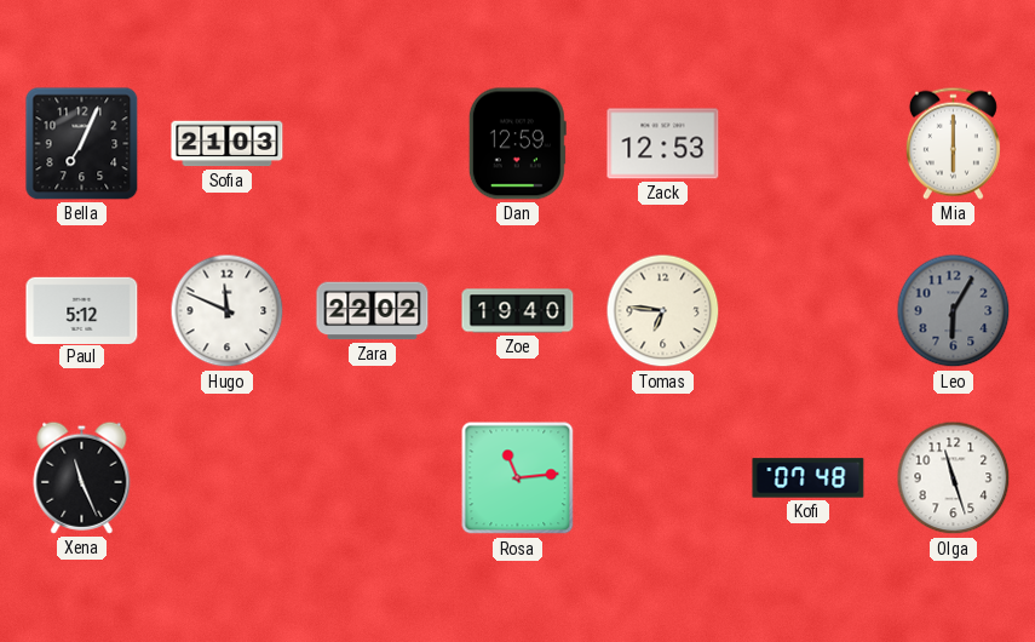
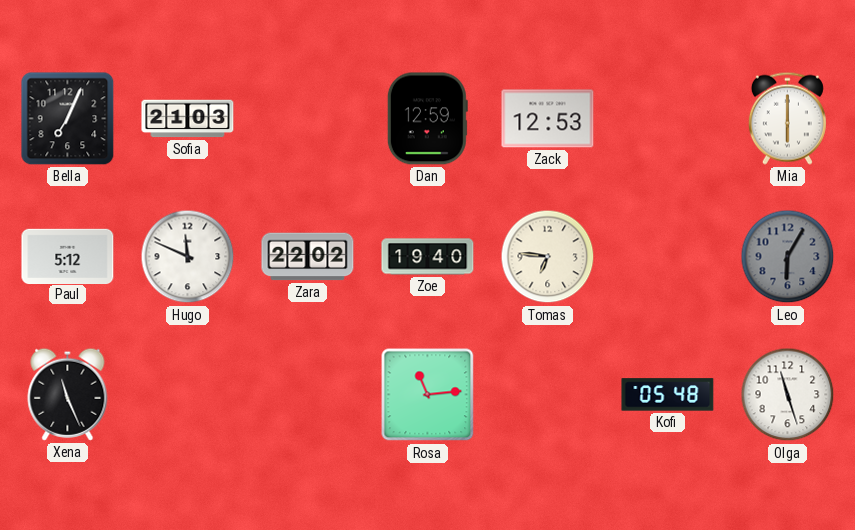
Kofi: 07:48 -> 05:48
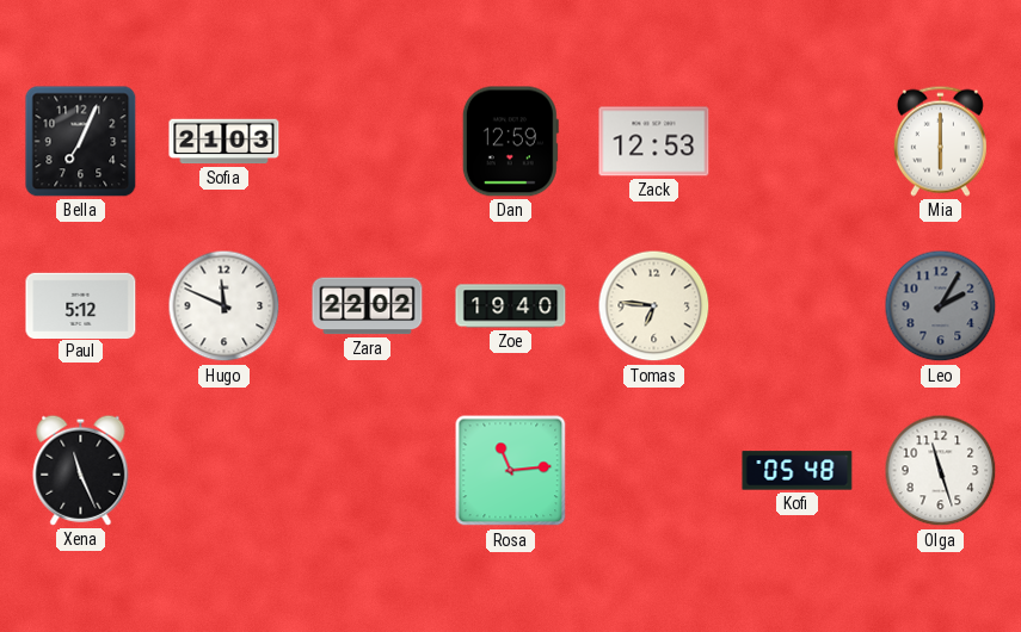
Leo: 6:05 -> 2:05
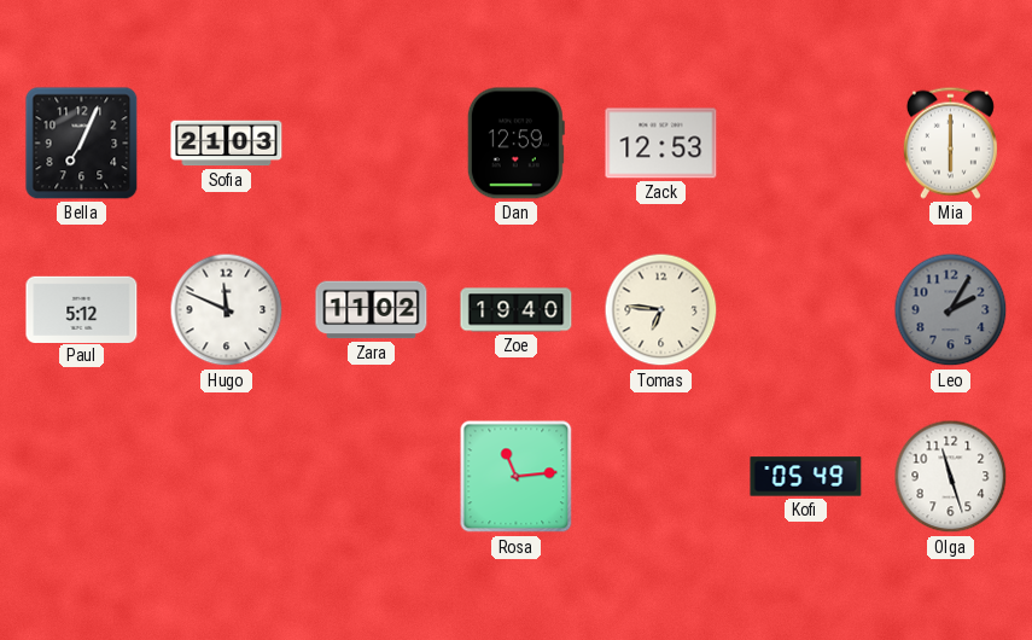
Zara: 22:02 -> 11:02
Xena: 11:26 -> none
Kofi: 05:48 -> 05:49
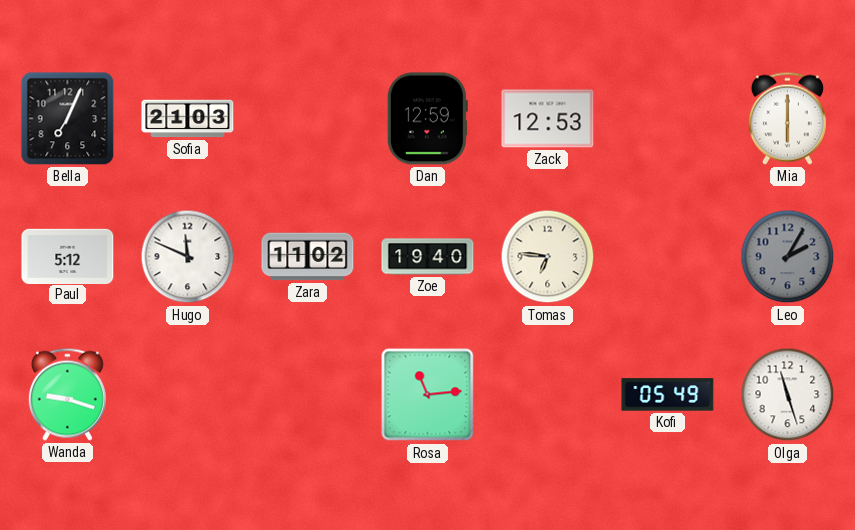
Wanda: none -> 9:18
